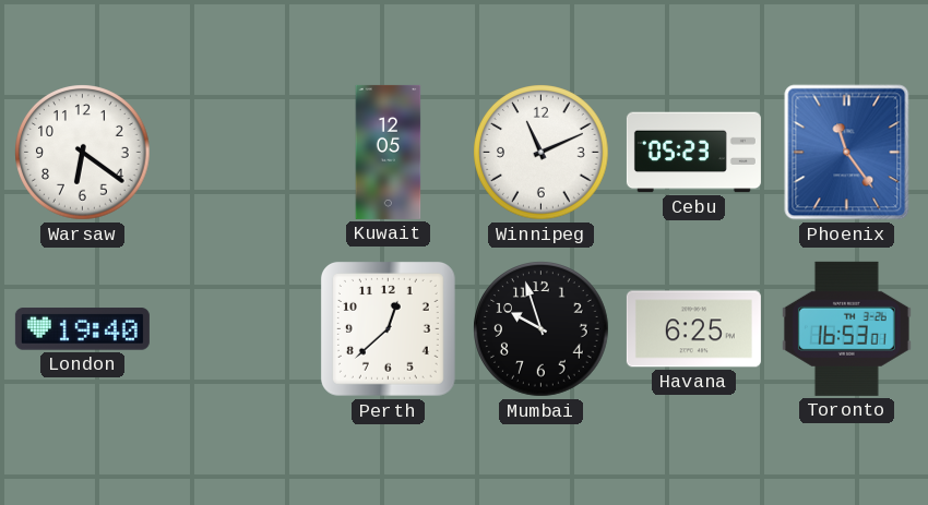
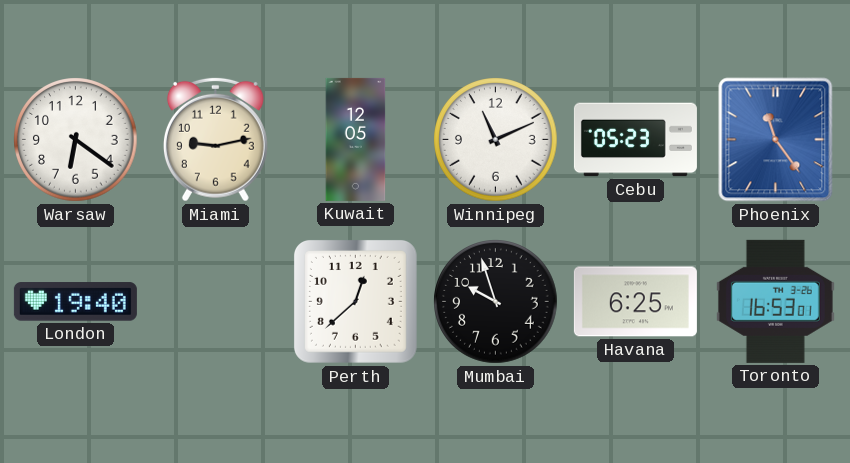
Miami: none -> 9:13
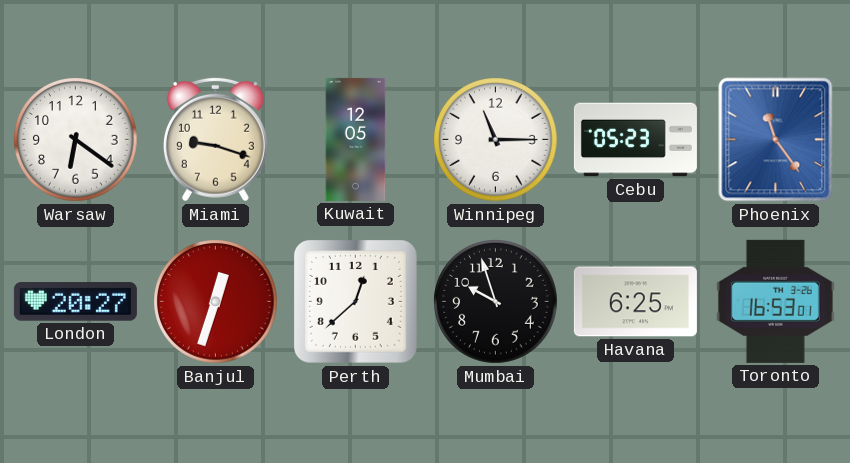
Miami: 9:13 -> 9:18
Winnipeg: 11:11 -> 11:15
London: 19:40 -> 20:27
Banjul: none -> 12:33
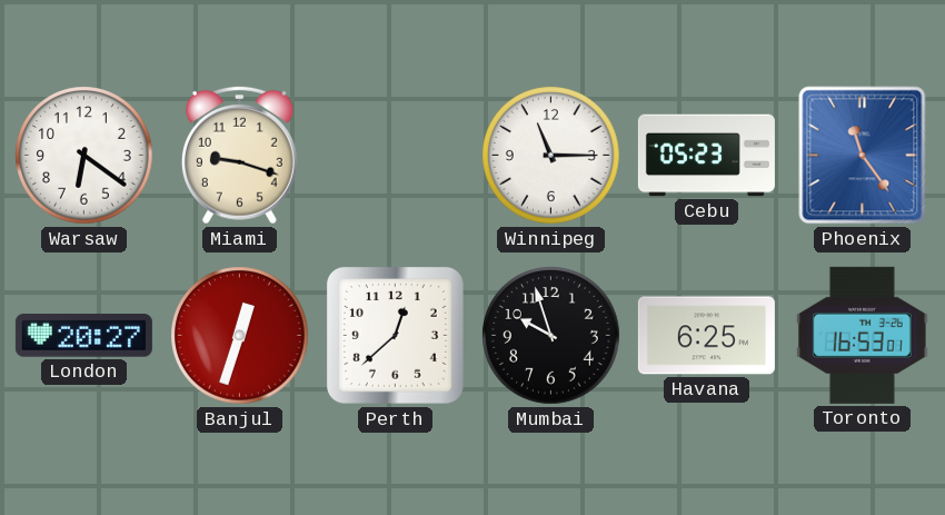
Kuwait: 12:05 -> none
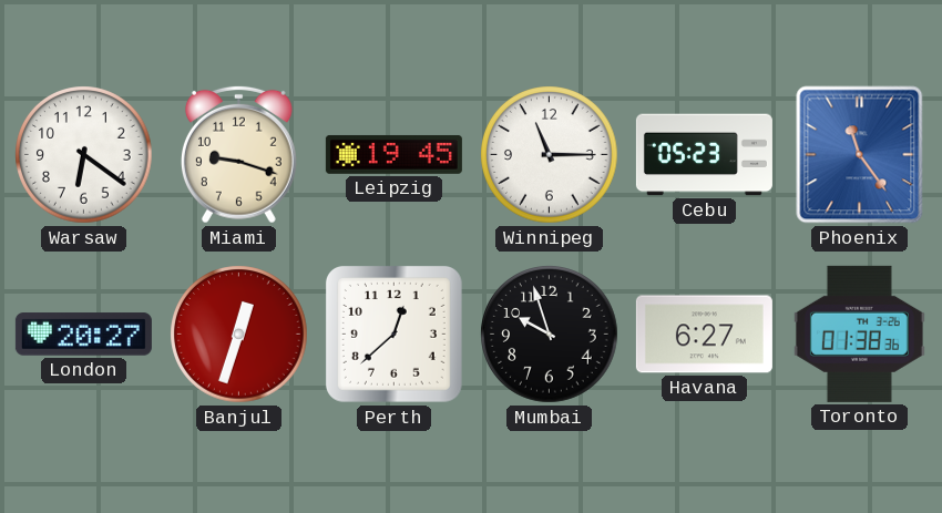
Leipzig: none -> 19:45
Havana: 6:25 -> 6:27
Toronto: 16:53 -> 01:38
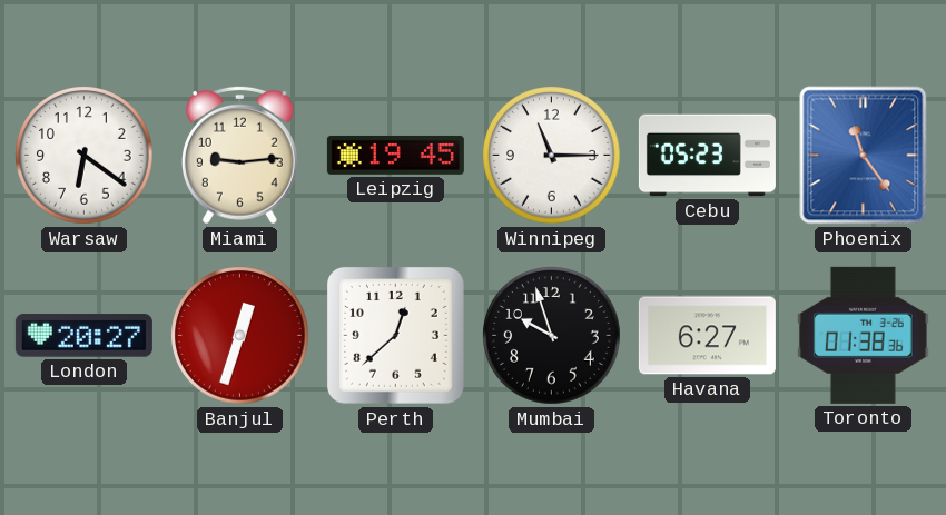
Miami: 9:18 -> 9:14
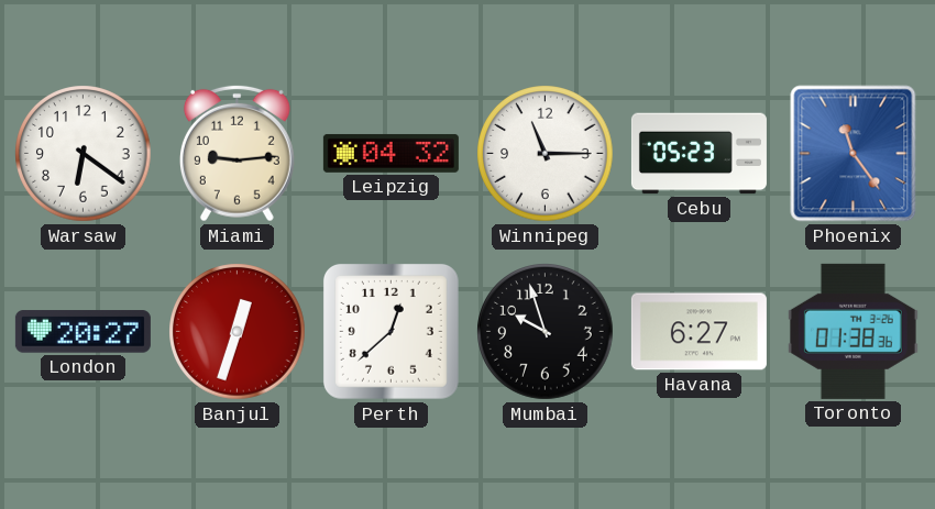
Leipzig: 19:45 -> 04:32
